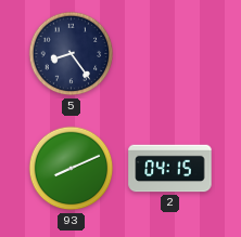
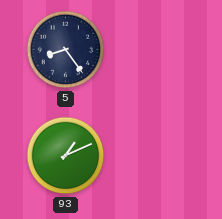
93: 8:11 -> 1:11
2: 04:15 -> none
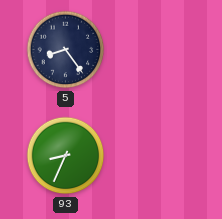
93: 1:11 -> 8:34
